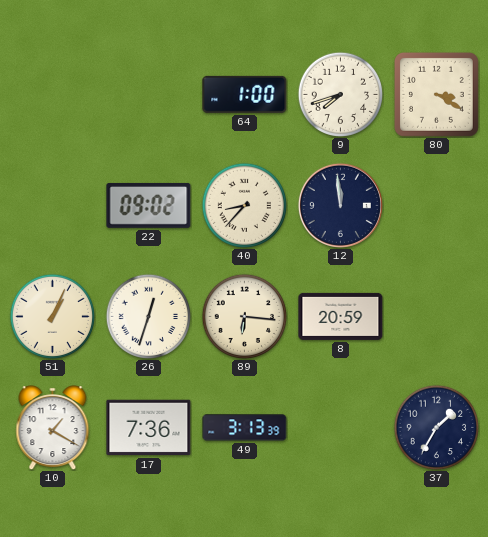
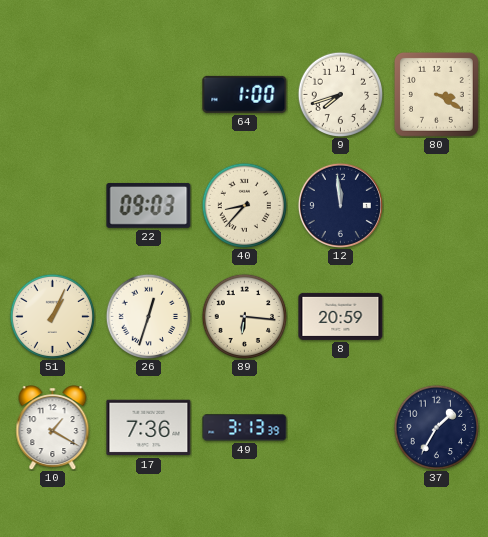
22: 09:02 -> 09:03
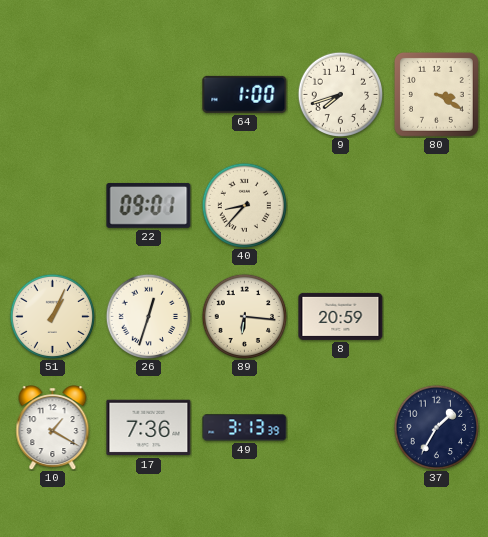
22: 09:03 -> 09:01
12: 11:59 -> none
